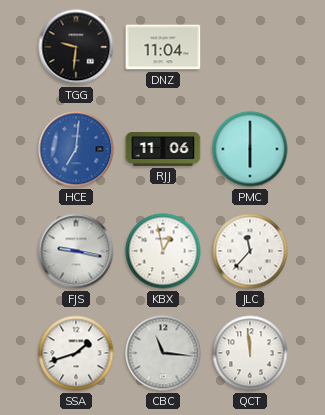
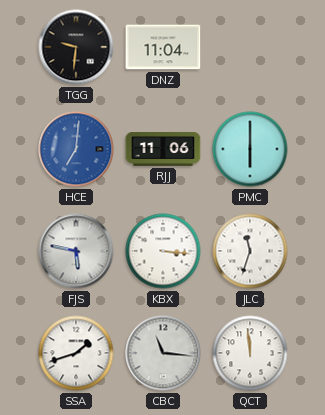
FJS: 9:17 -> 5:47
KBX: 12:58 -> 3:16
JLC: 11:37 -> 11:33
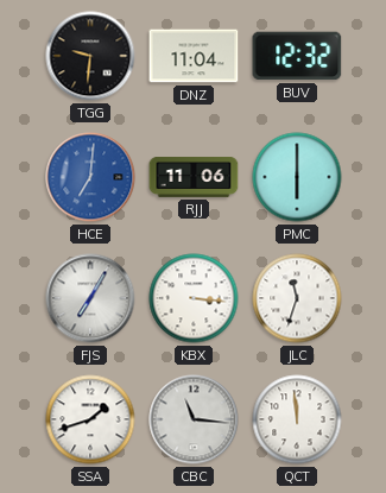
BUV: none -> 12:32
FJS: 5:47 -> 7:05
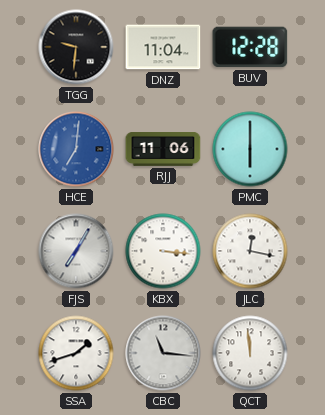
BUV: 12:32 -> 12:28
JLC: 11:33 -> 12:17
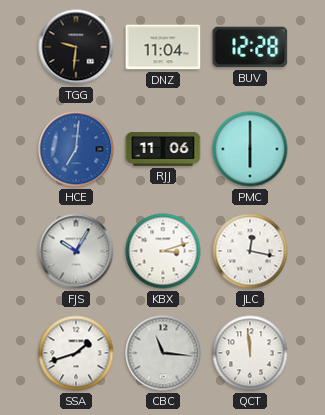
FJS: 7:05 -> 10:05
KBX: 3:16 -> 3:12
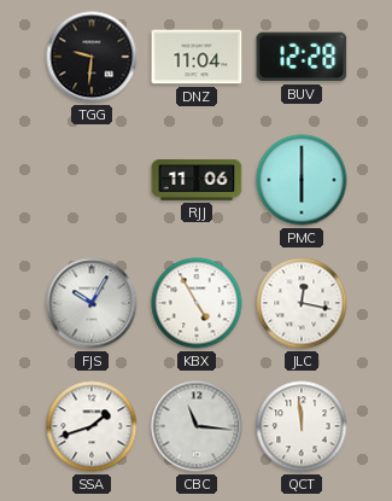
HCE: 7:01 -> none
KBX: 3:12 -> 4:55
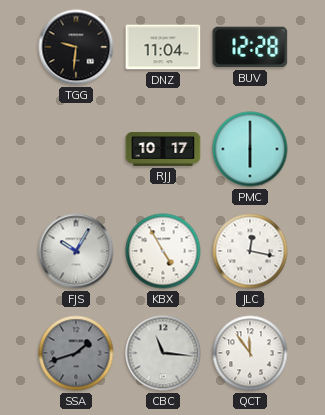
RJJ: 11:06 -> 10:17
SSA dial: white -> grey
QCT: 11:59 -> 11:54
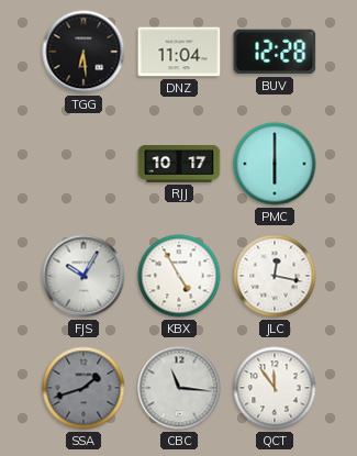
TGG: 9:31 -> 6:29
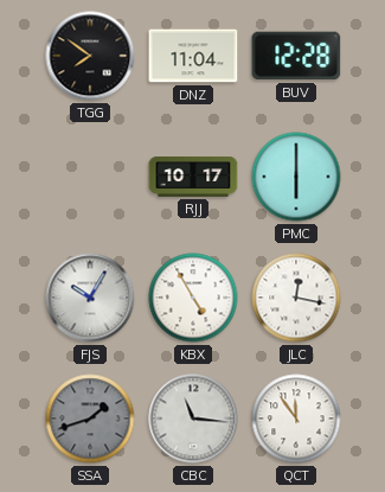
TGG: 6:29 -> 7:51
